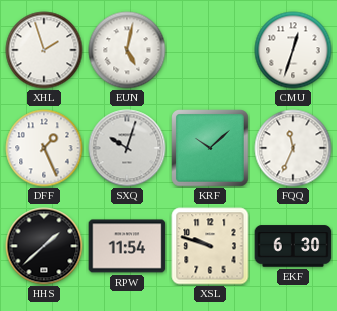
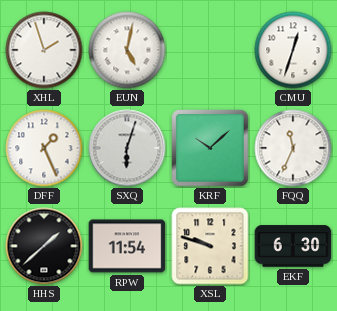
SXQ: 10:03 -> 6:03
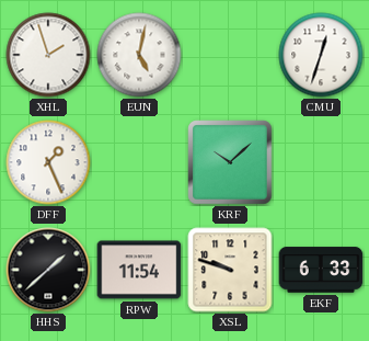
SXQ: 6:03 -> none
FQQ: 11:34 -> none
EKF: 6:30 -> 6:33
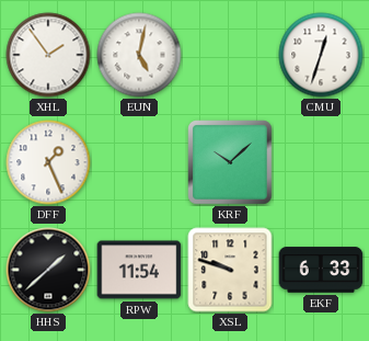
XHL: 1:57 -> 1:54
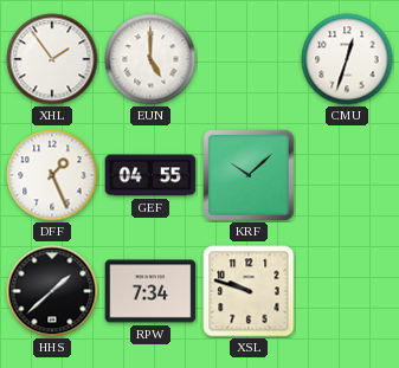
EUN: 5:02 -> 5:00
GEF: none -> 04:55
RPW: 11:54 -> 7:34
EKF: 6:33 -> none
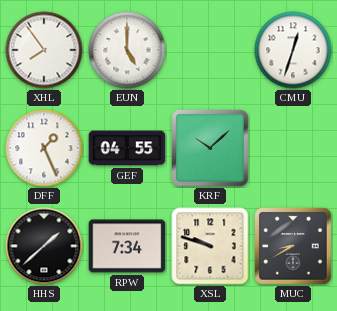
XHL: 1:54 -> 7:54
MUC: none -> 8:40
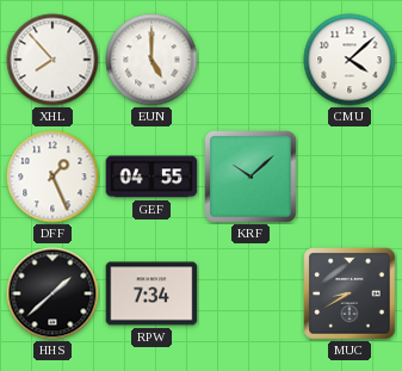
XHL: 7:54 -> 7:53
CMU: 12:33 -> 4:08
XSL: 9:48 -> none
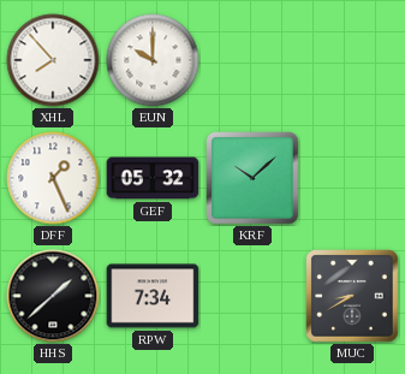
EUN: 5:00 -> 10:00
CMU: 4:08 -> none
GEF: 04:55 -> 05:32
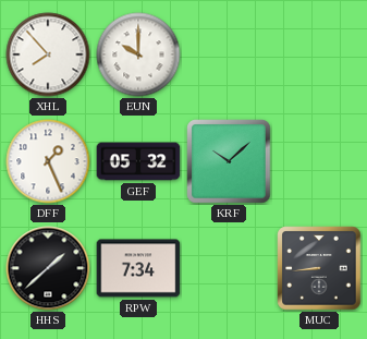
MUC: 8:40 -> 8:44
